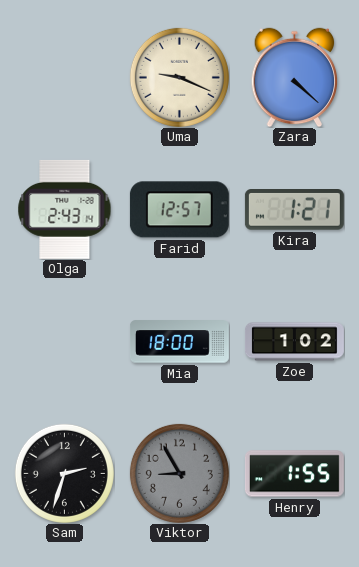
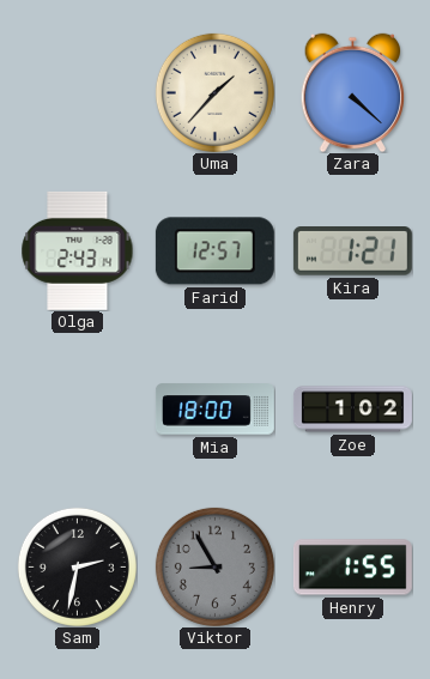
Uma: 9:19 -> 1:37
Sam: 2:33 -> 2:32
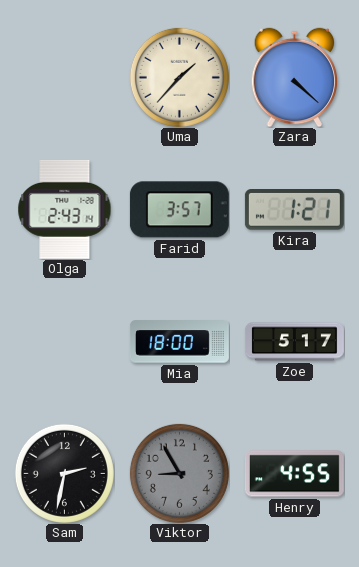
Farid: 12:57 -> 3:57
Zoe: 1:02 -> 5:17
Henry: 1:55 -> 4:55
